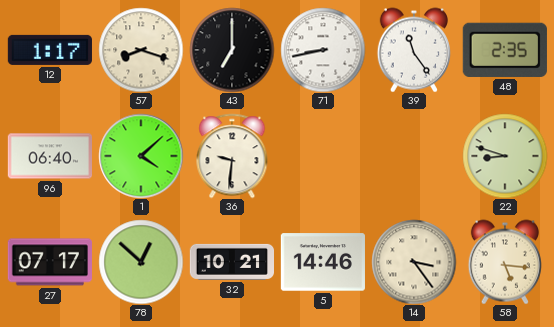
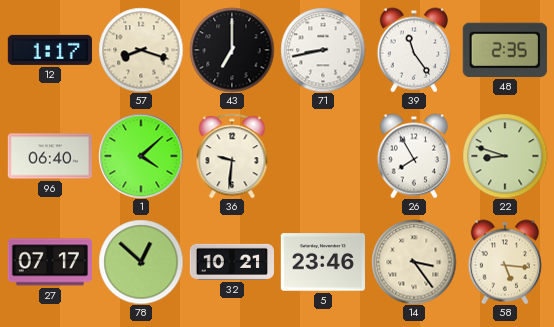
26: none -> 7:55
5: 14:46 -> 23:46
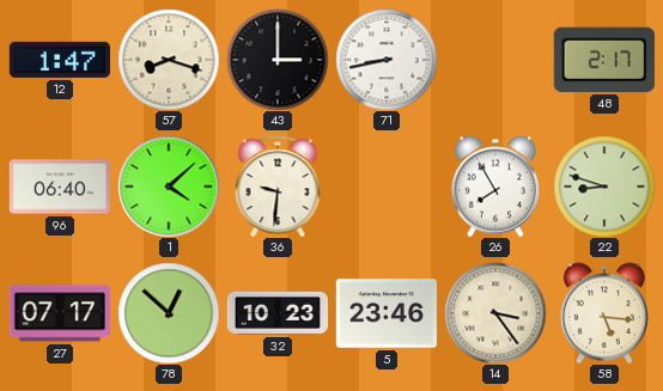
12: 1:17 -> 1:47
43: 7:00 -> 3:00
39: 11:24 -> none
48: 2:35 -> 2:17
32: 10:21 -> 10:23
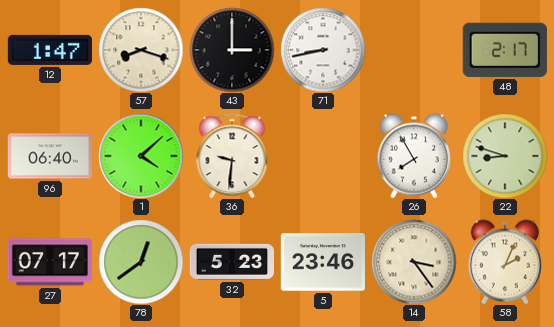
78: 12:52 -> 12:39
32: 10:23 -> 5:23
58: 5:16 -> 2:04
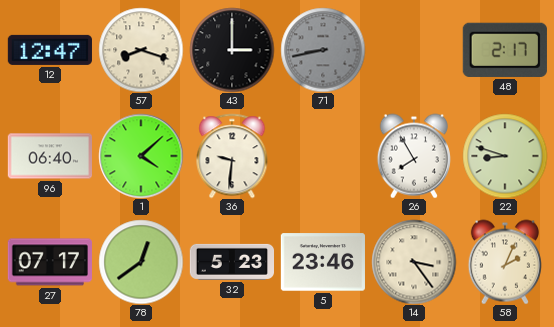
12: 1:47 -> 12:47
71 dial: white -> grey
